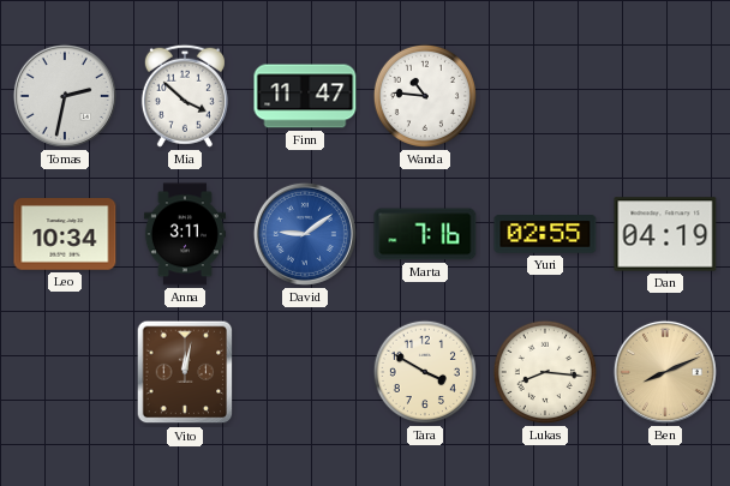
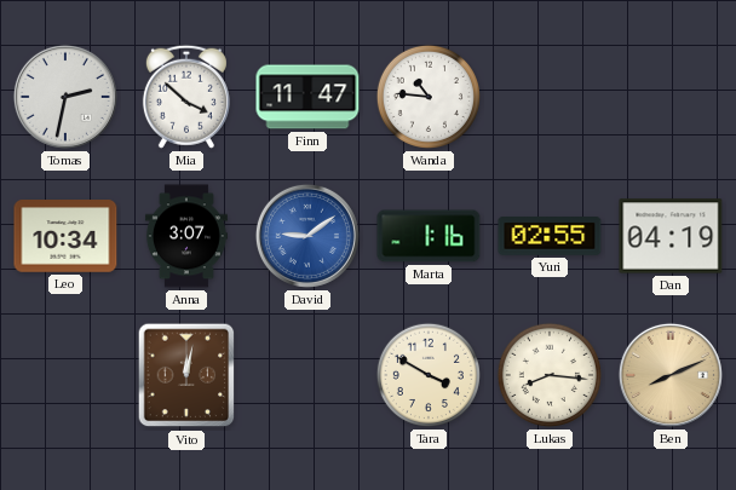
Anna: 3:11 -> 3:07
Marta: 7:16 -> 1:16
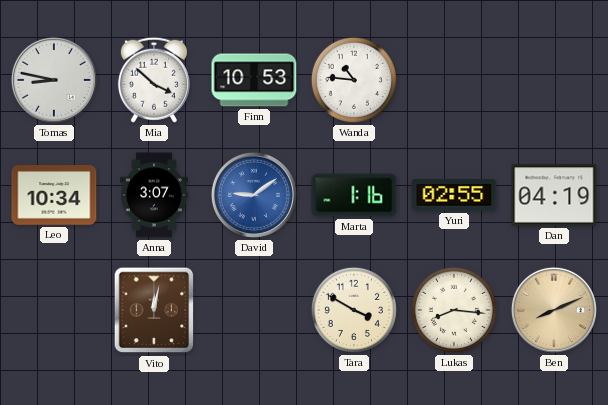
Tomas: 2:32 -> 8:47
Finn: 11:47 -> 10:53
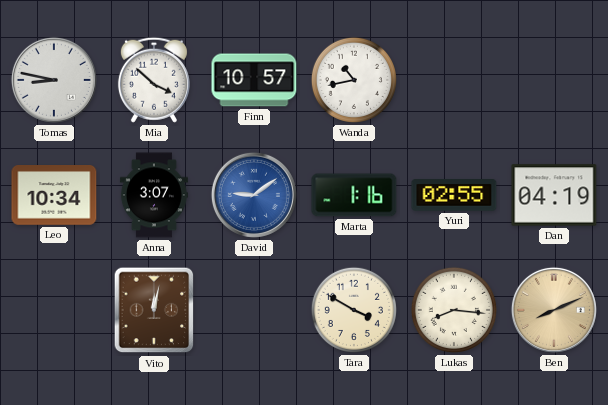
Finn: 10:53 -> 10:57
Wanda: 10:46 -> 10:43
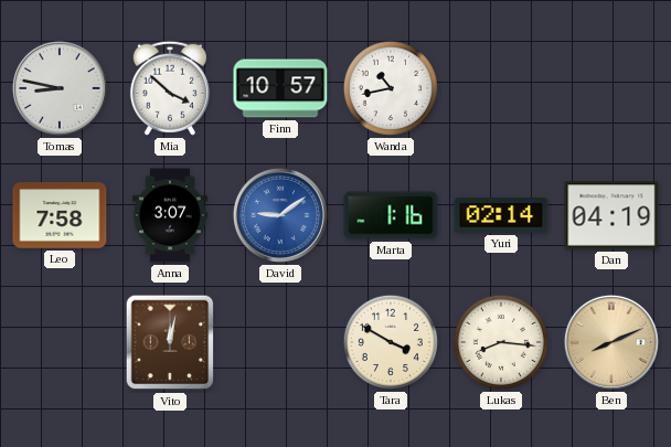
Leo: 10:34 -> 7:58
Yuri: 02:55 -> 02:14
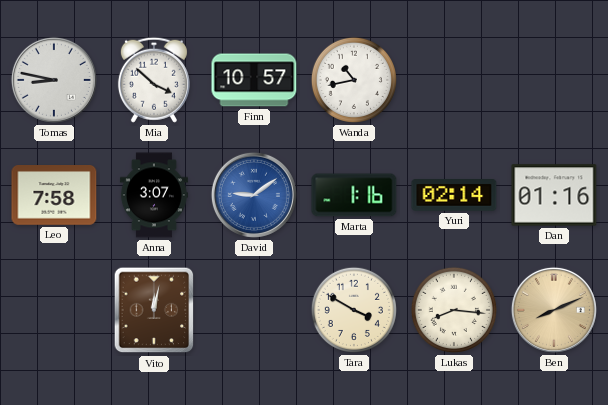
Dan: 04:19 -> 01:16
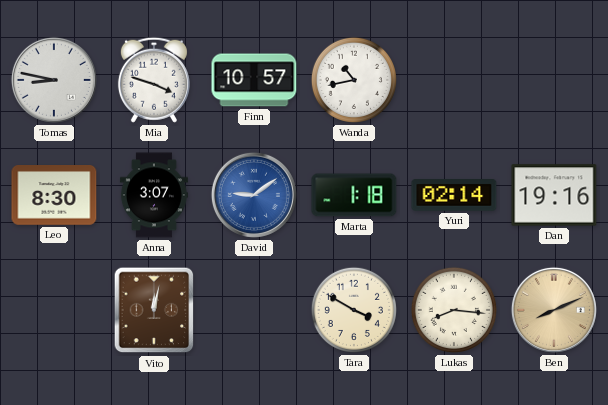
Mia: 3:52 -> 3:48
Leo: 7:58 -> 8:30
Marta: 1:16 -> 1:18
Dan: 01:16 -> 19:16
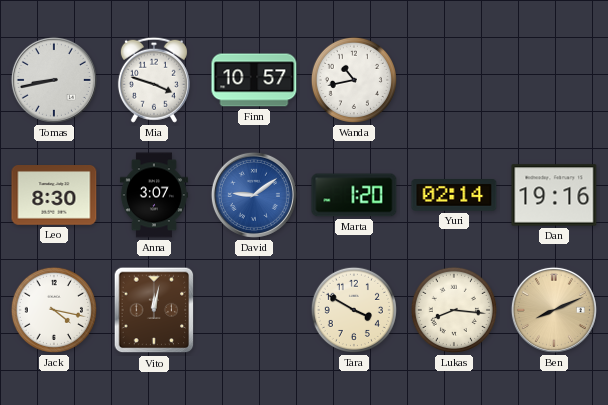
Tomas: 8:47 -> 8:43
Marta: 1:18 -> 1:20
Jack: none -> 4:17
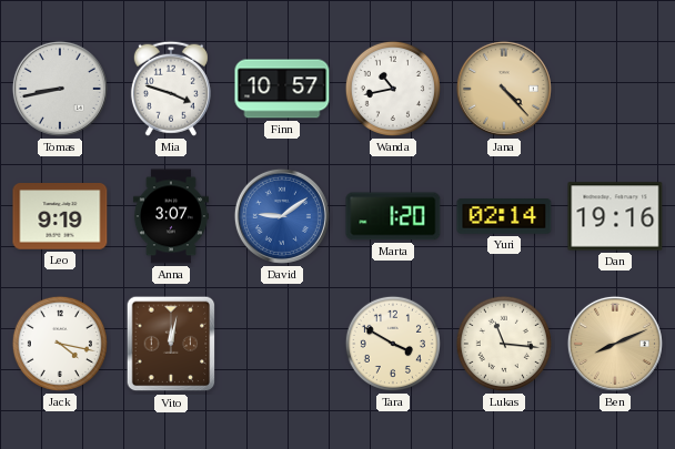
Jana: none -> 4:23
Leo: 8:30 -> 9:19
Lukas: 8:16 -> 11:16
